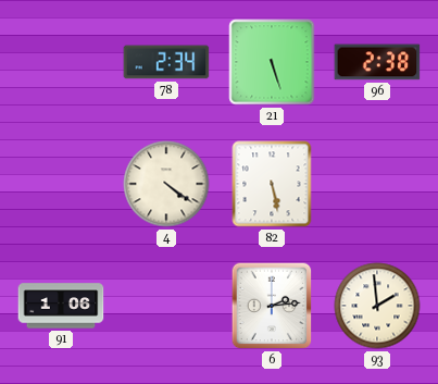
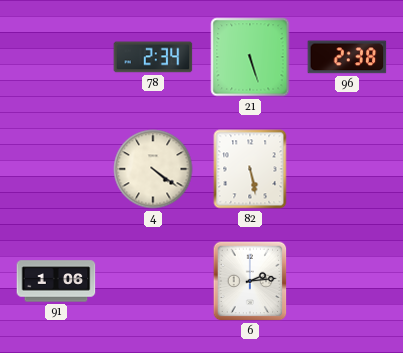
93: 1:59 -> none
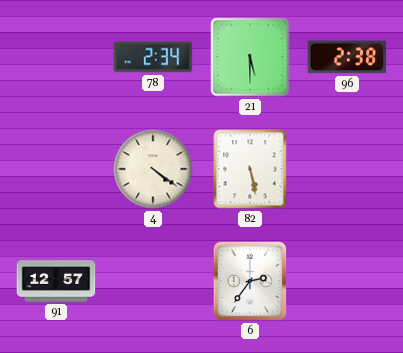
21: 5:27 -> 5:30
91: 1:06 -> 12:57
6: 2:14 -> 2:36
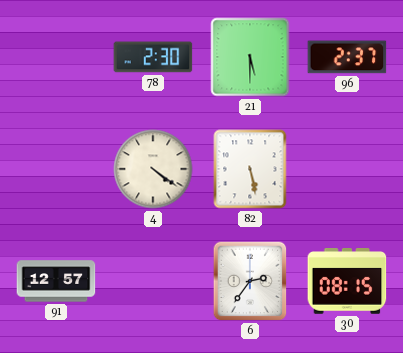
78: 2:34 -> 2:30
96: 2:38 -> 2:37
30: none -> 08:15
